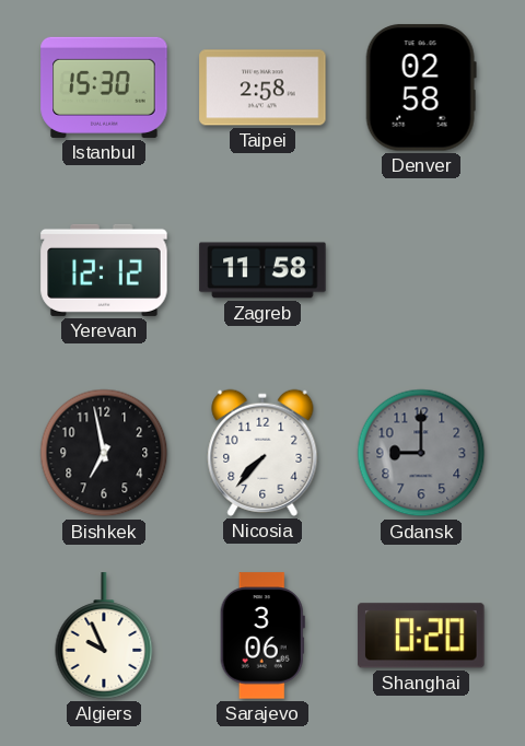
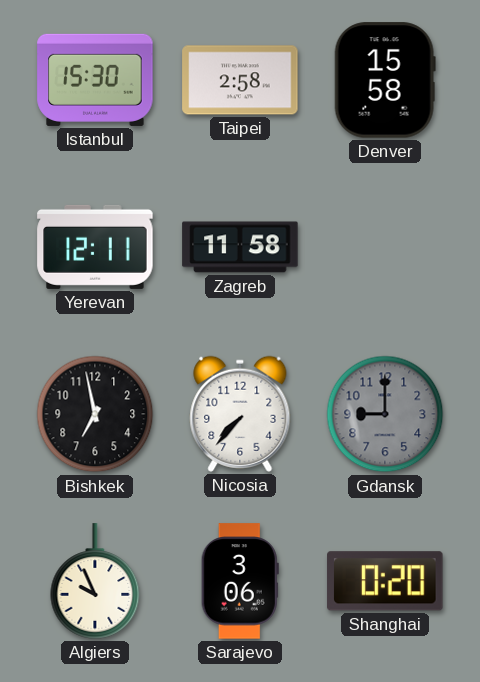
Denver: 02:58 -> 15:58
Yerevan: 12:12 -> 12:11
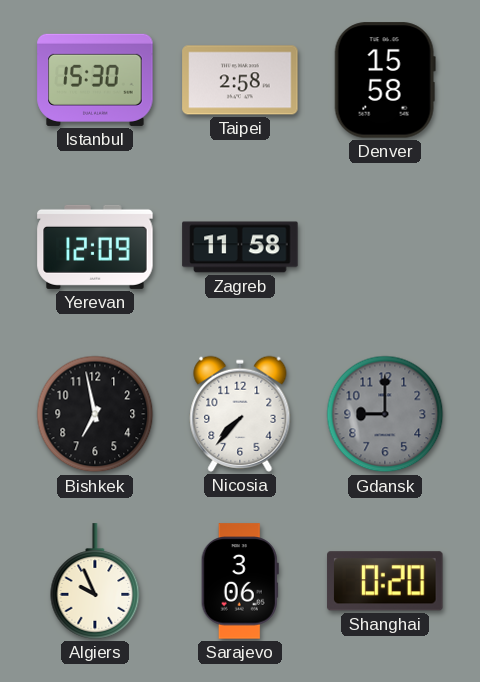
Yerevan: 12:11 -> 12:09
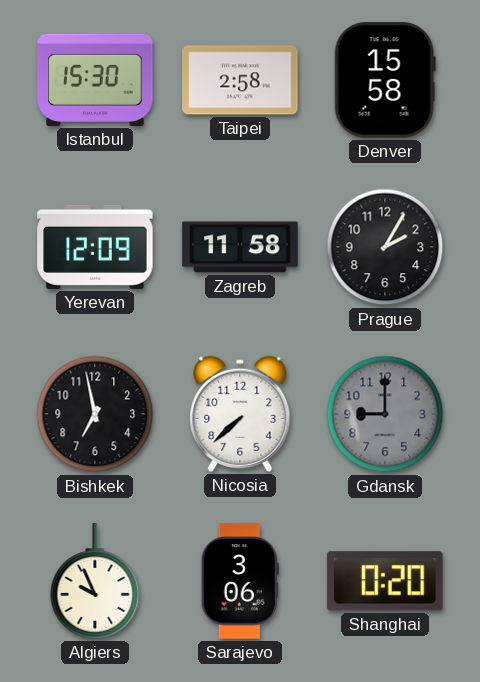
Prague: none -> 2:05
Nicosia: 7:37 -> 7:38
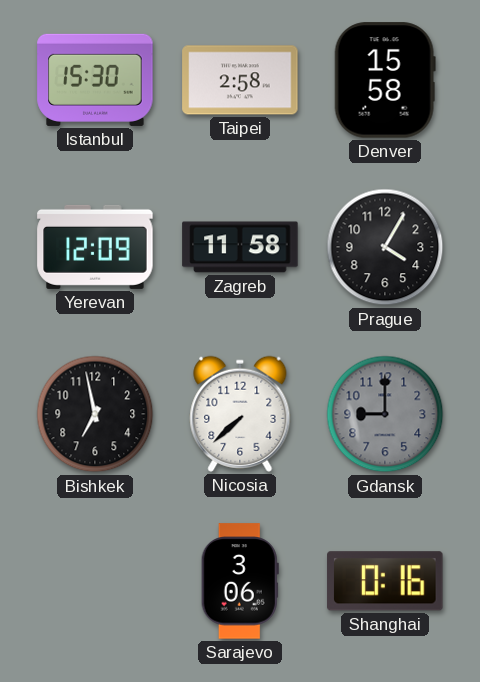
Prague: 2:05 -> 4:05
Algiers: 9:56 -> none
Shanghai: 0:20 -> 0:16
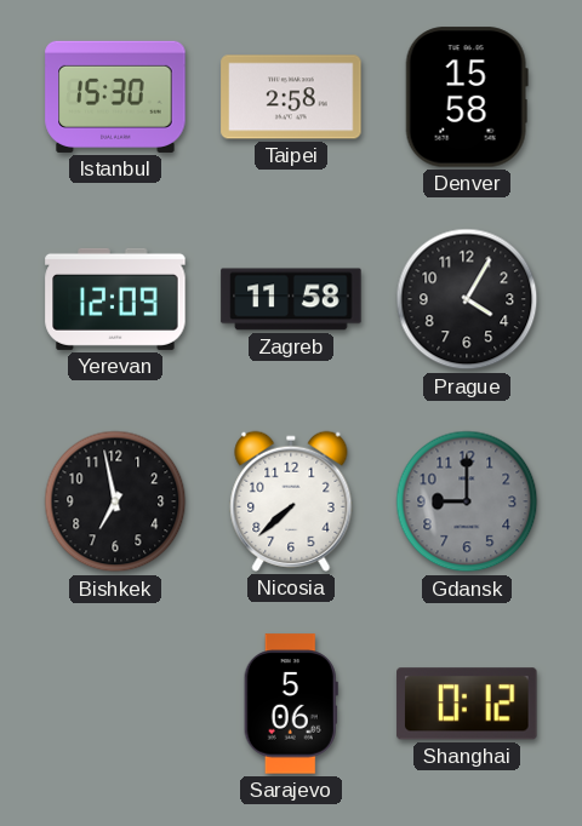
Sarajevo: 3:06 -> 5:06
Shanghai: 0:16 -> 0:12
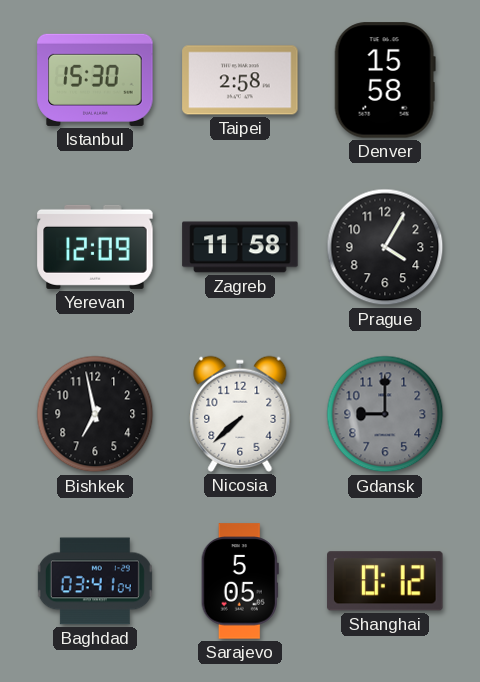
Baghdad: none -> 03:41
Sarajevo: 5:06 -> 5:05
